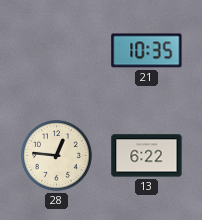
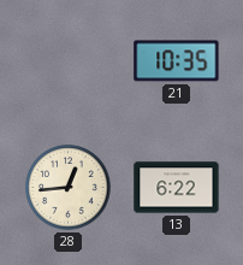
28: 12:46 -> 12:44
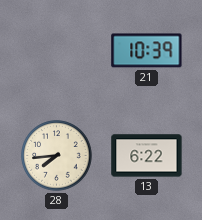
21: 10:35 -> 10:39
28: 12:44 -> 7:44
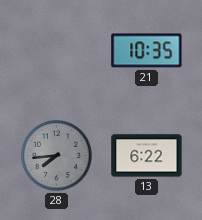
21: 10:39 -> 10:35
28 dial: cream -> grey
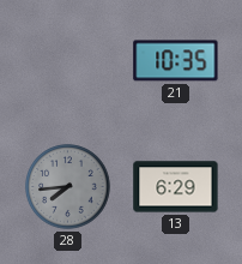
13: 6:22 -> 6:29
